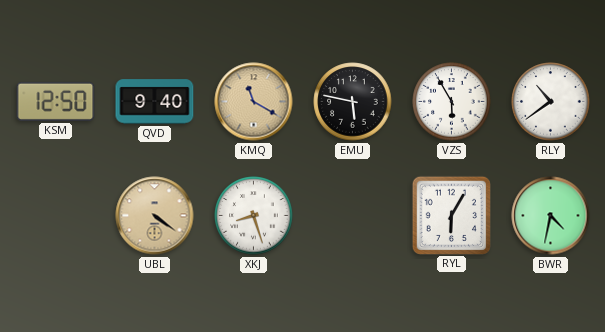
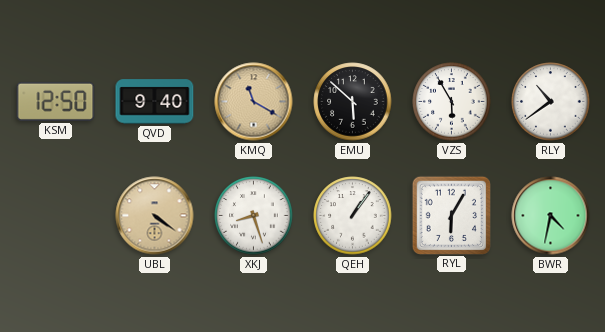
EMU: 5:47 -> 5:52
QEH: none -> 1:06
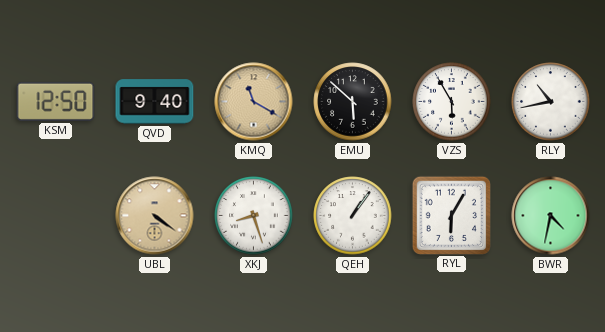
RLY: 10:39 -> 10:43
